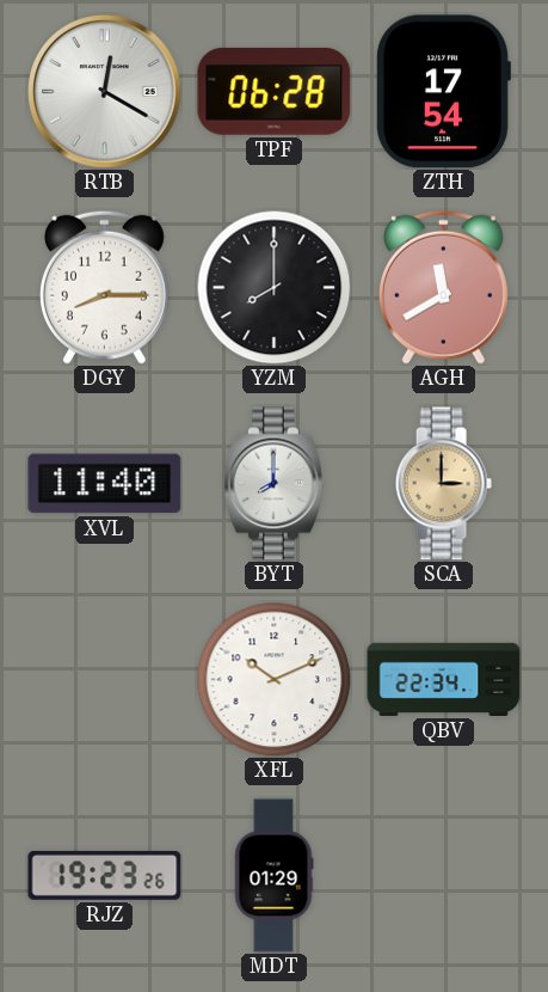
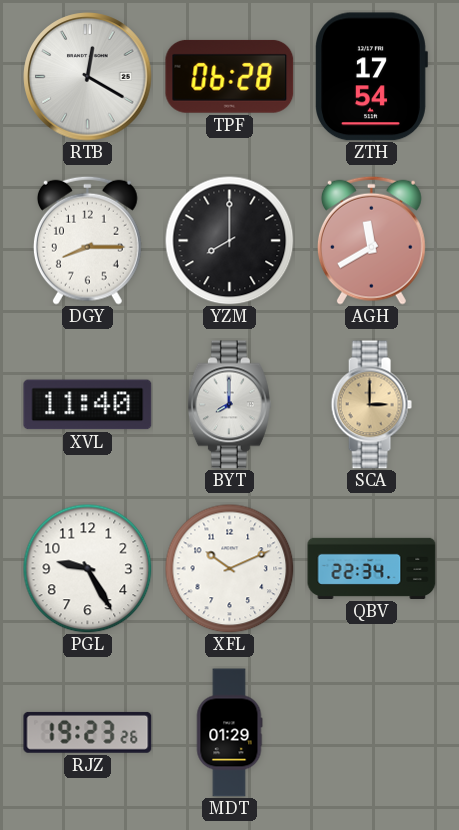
PGL: none -> 9:25
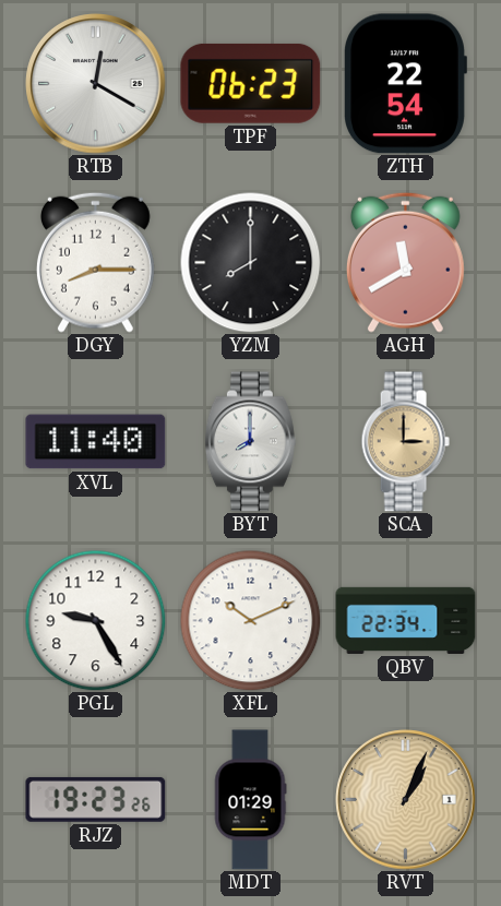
TPF: 06:28 -> 06:23
ZTH: 17:54 -> 22:54
RVT: none -> 1:04
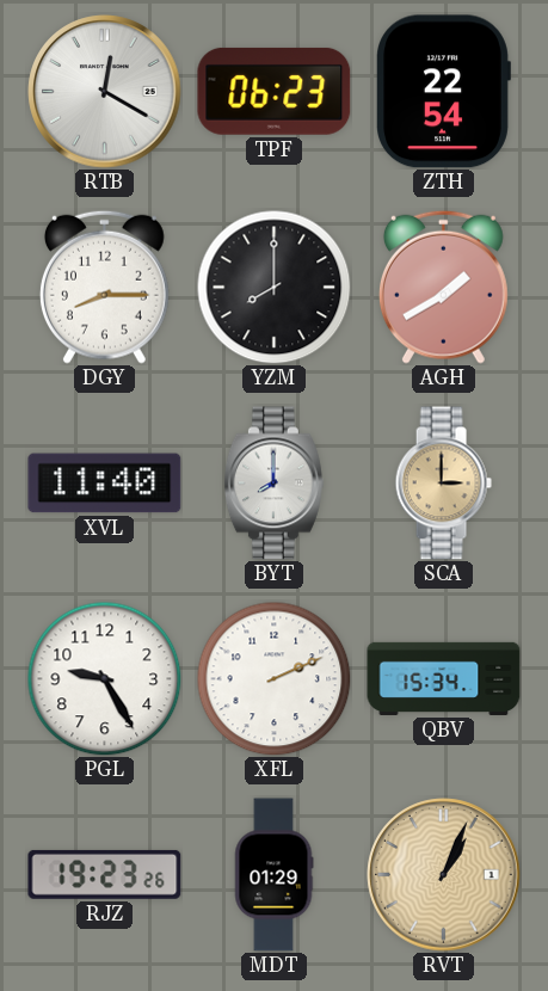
AGH: 11:40 -> 1:40
XFL: 10:11 -> 2:11
QBV: 22:34 -> 15:34
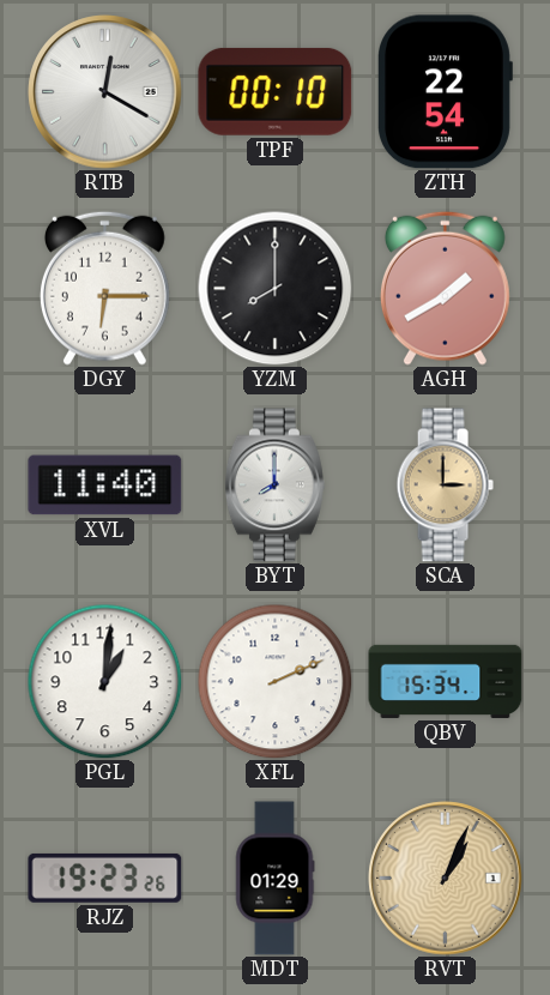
TPF: 06:23 -> 00:10
DGY: 8:15 -> 6:15
PGL: 9:25 -> 1:01
